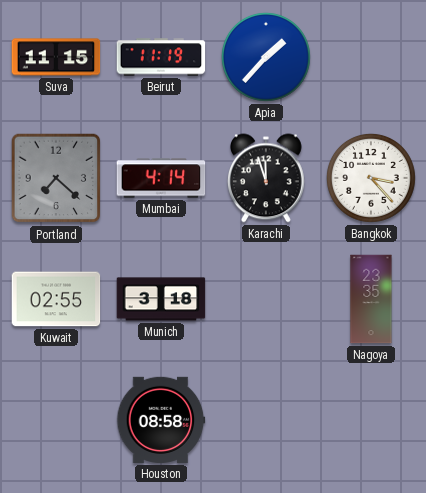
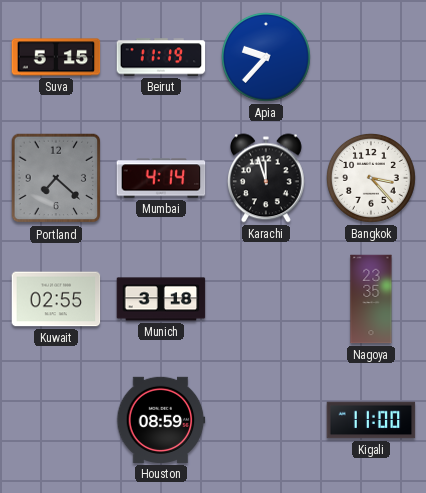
Suva: 11:15 -> 5:15
Apia: 1:37 -> 9:37
Houston: 08:58 -> 08:59
Kigali: none -> 11:00
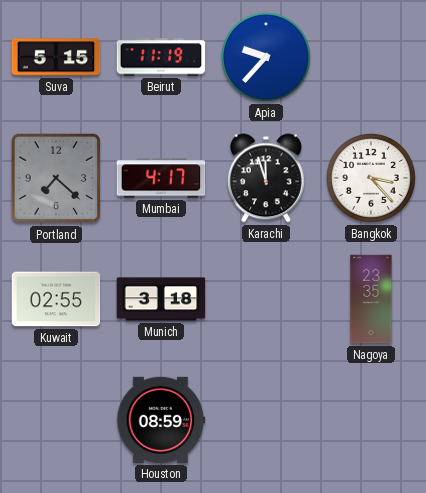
Mumbai: 4:14 -> 4:17
Kigali: 11:00 -> none
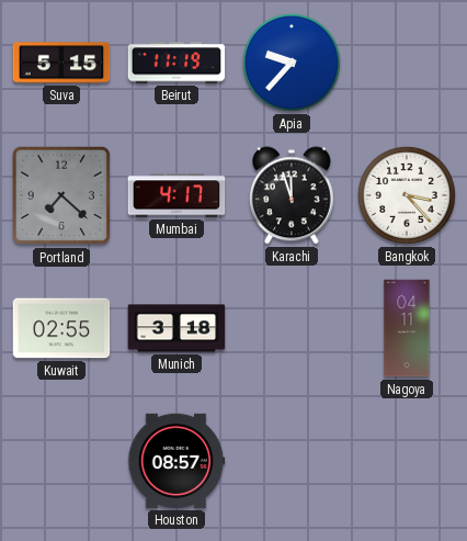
Nagoya: 23:35 -> 04:11
Houston: 08:59 -> 08:57
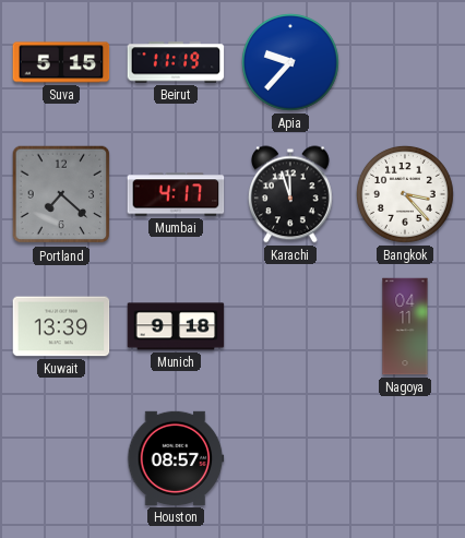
Kuwait: 02:55 -> 13:39
Munich: 3:18 -> 9:18
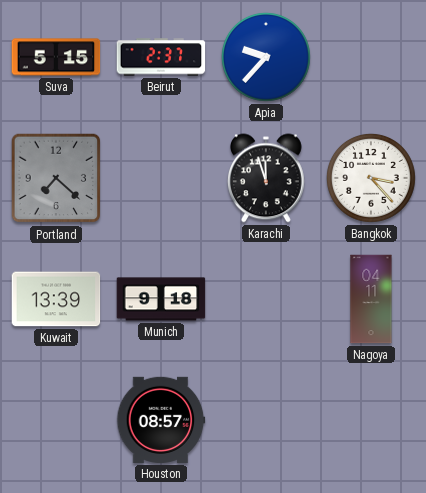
Beirut: 11:19 -> 2:37
Mumbai: 4:17 -> none
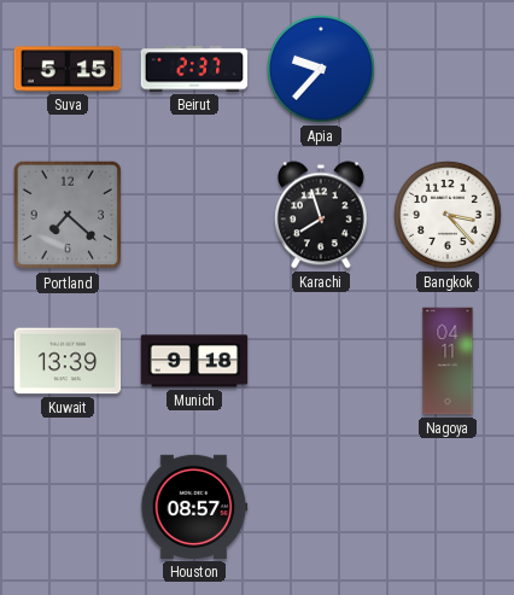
Karachi: 11:57 -> 7:57
